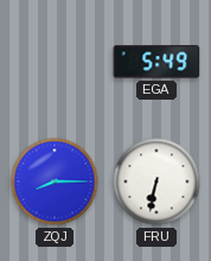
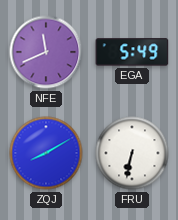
NFE: none -> 11:41
ZQJ: 8:15 -> 8:10
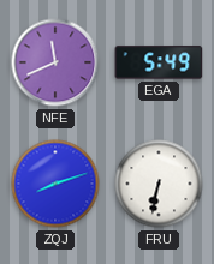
ZQJ: 8:10 -> 8:12
